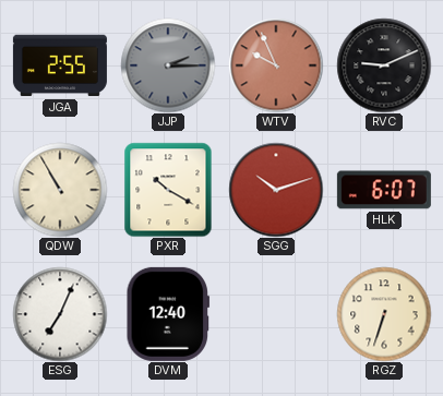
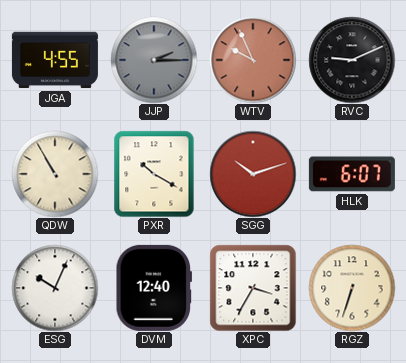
JGA: 2:55 -> 4:55
ESG: 7:04 -> 10:04
XPC: none -> 3:35
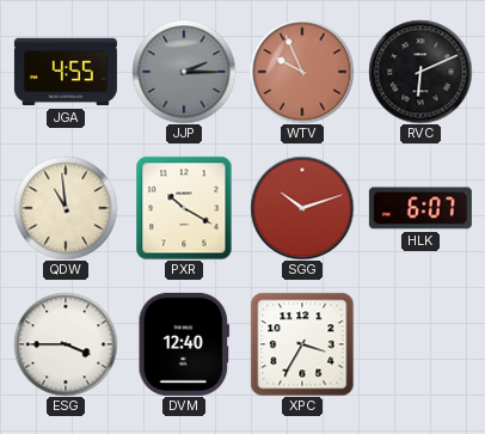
RVC: 9:11 -> 6:11
QDW: 10:55 -> 10:59
ESG: 10:04 -> 3:45
RGZ: 6:33 -> none
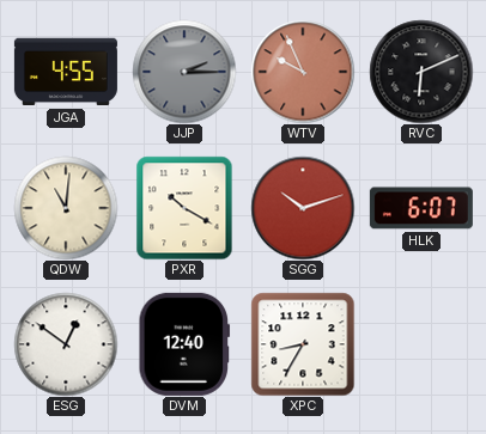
QDW: 10:59 -> 11:01
ESG: 3:45 -> 12:51
XPC: 3:35 -> 8:35
